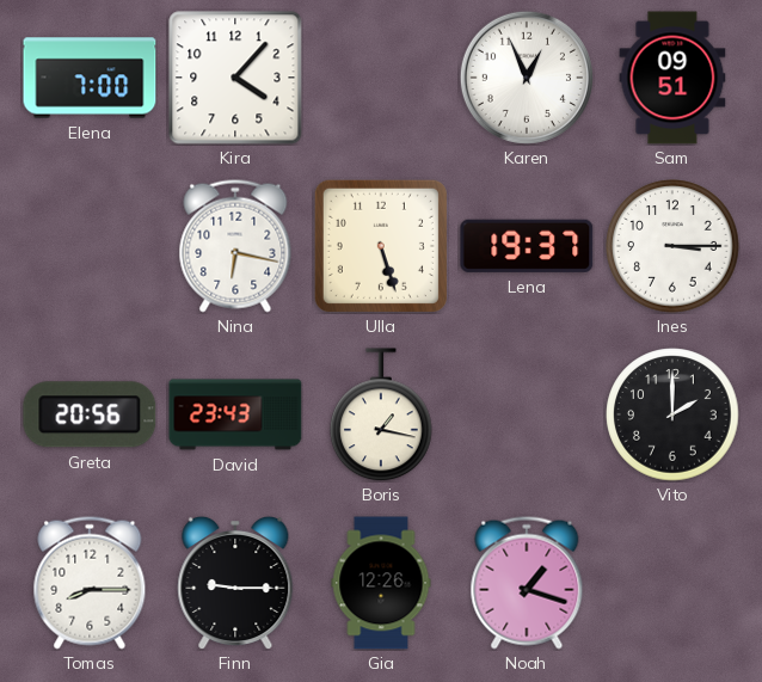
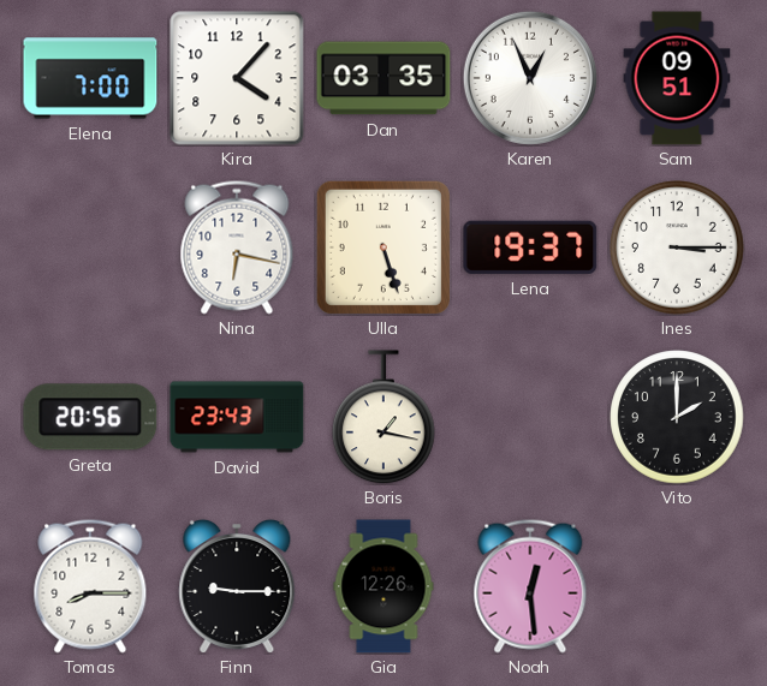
Dan: none -> 03:35
Noah: 1:18 -> 12:29
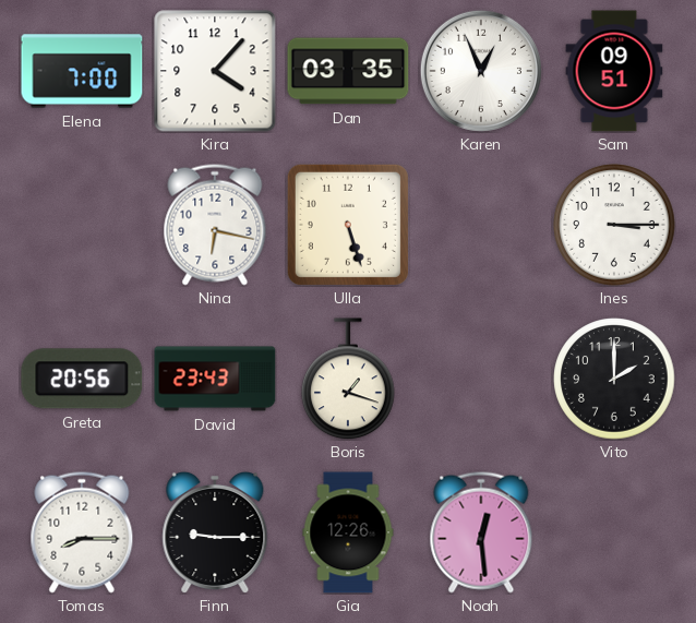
Lena: 19:37 -> none
Boris: 1:17 -> 1:18
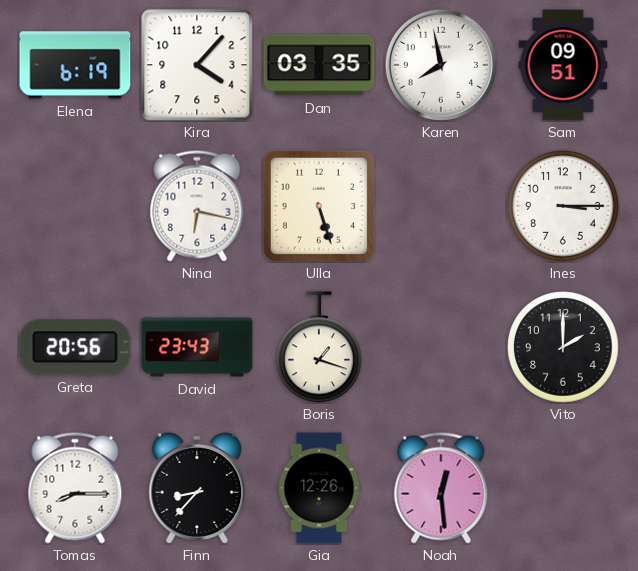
Elena: 7:00 -> 6:19
Karen: 12:56 -> 7:58
Finn: 9:15 -> 8:37
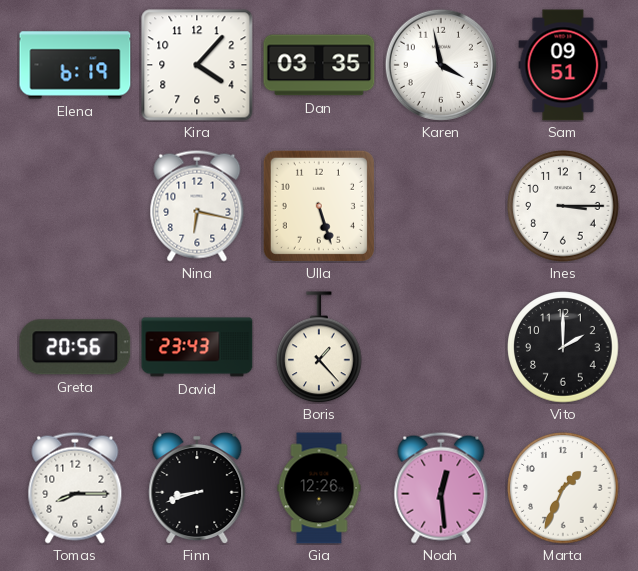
Karen: 7:58 -> 3:58
Boris: 1:18 -> 1:23
Finn: 8:37 -> 8:42
Marta: none -> 1:34
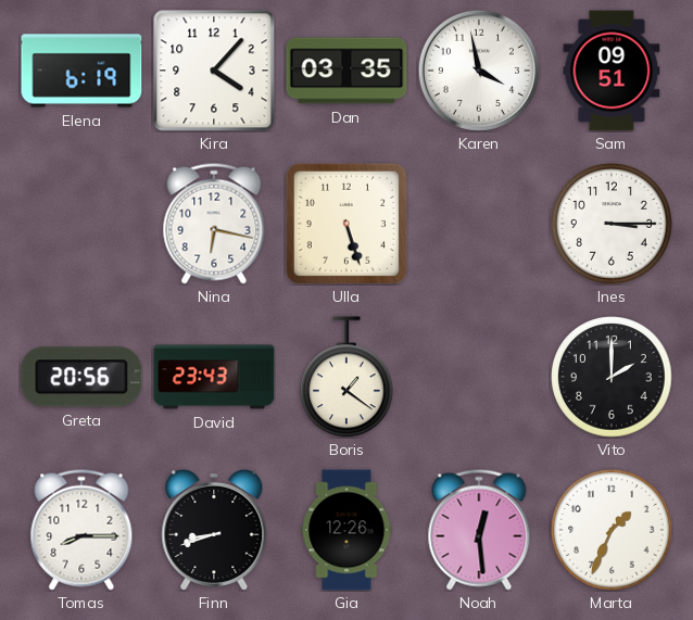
Boris: 1:23 -> 1:21
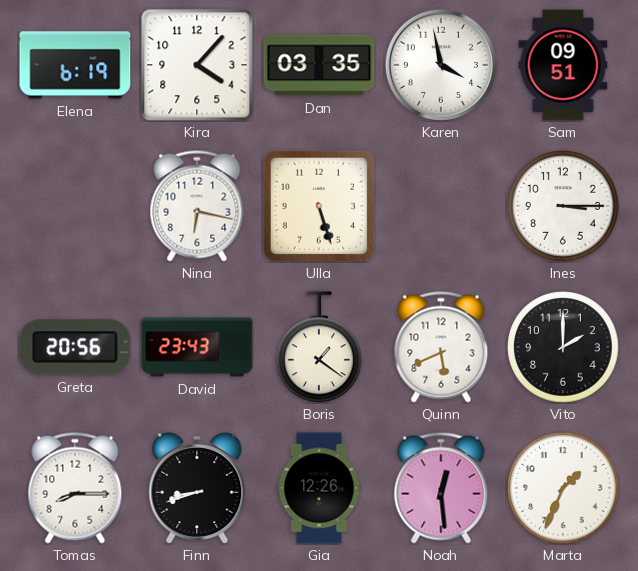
Quinn: none -> 5:41
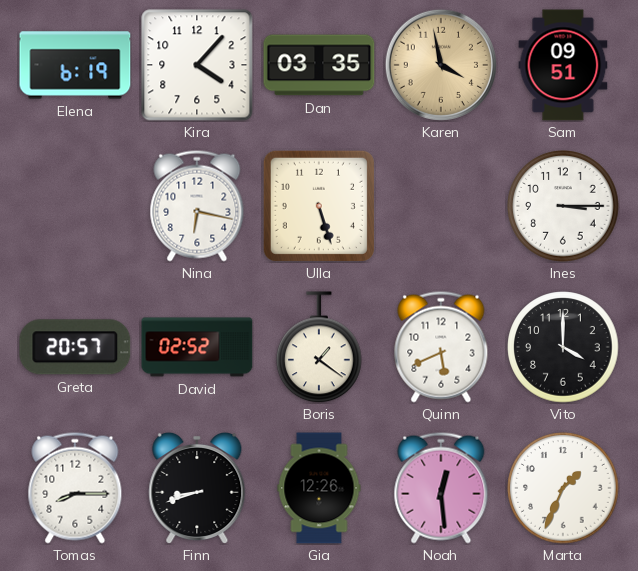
Karen dial: white -> champagne
Greta: 20:56 -> 20:57
David: 23:43 -> 02:52
Vito: 2:00 -> 4:00
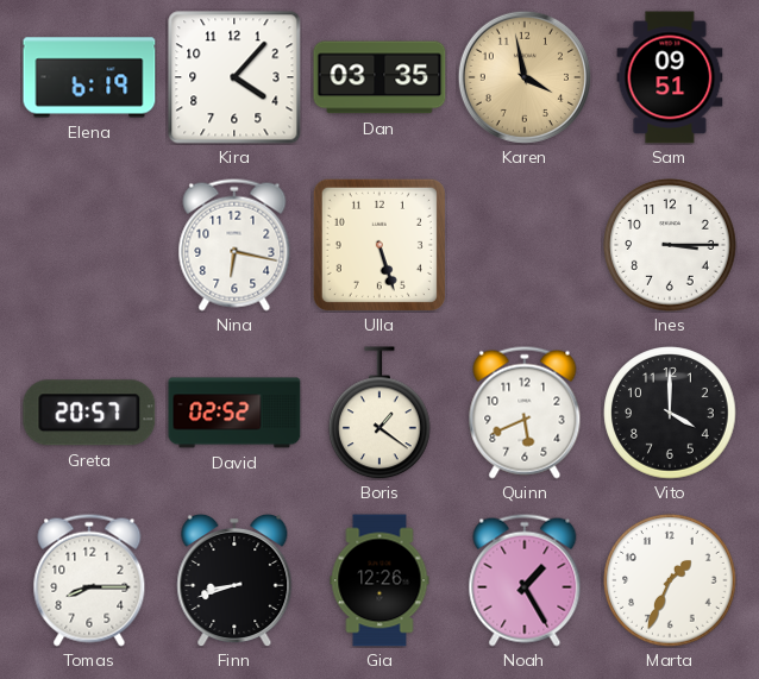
Noah: 12:29 -> 1:25
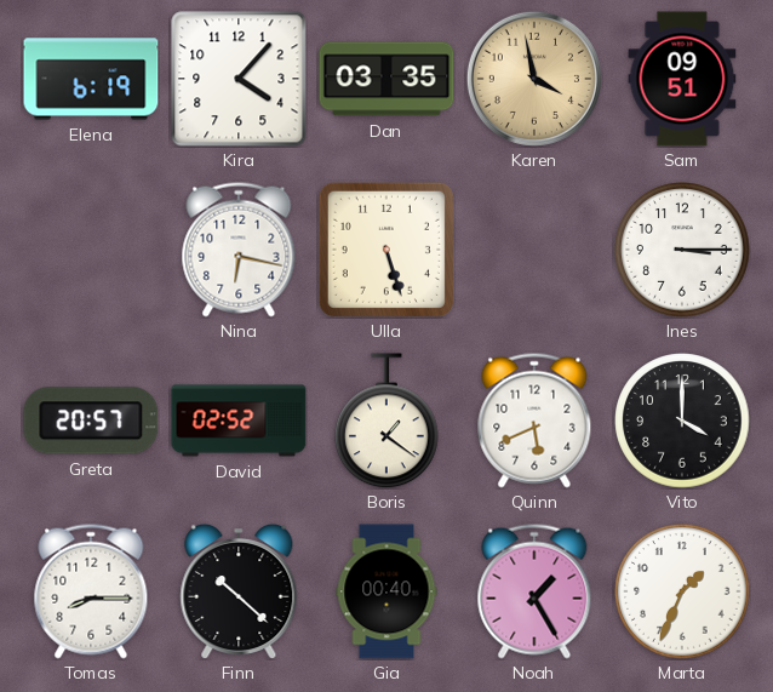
Finn: 8:42 -> 10:22
Gia: 12:26 -> 00:40
